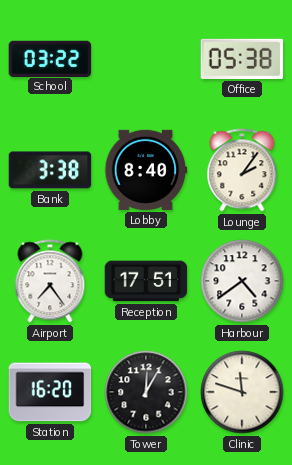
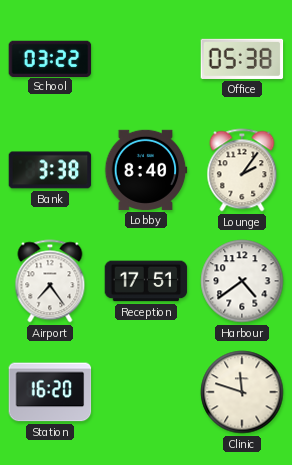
Tower: 12:05 -> none
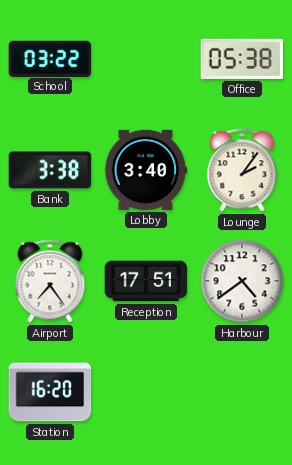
Lobby: 8:40 -> 3:40
Clinic: 11:48 -> none
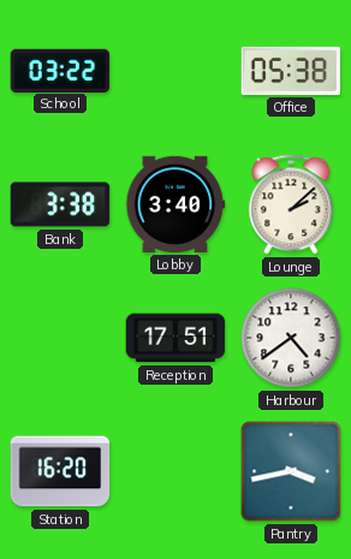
Lounge: 2:06 -> 2:08
Airport: 7:24 -> none
Pantry: none -> 3:43
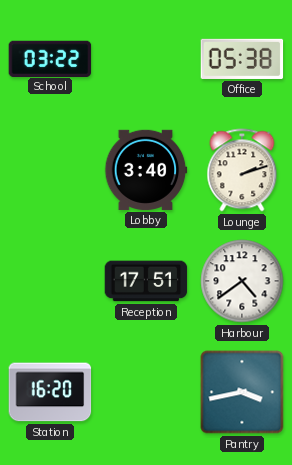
Bank: 3:38 -> none
Lounge: 2:08 -> 2:12
